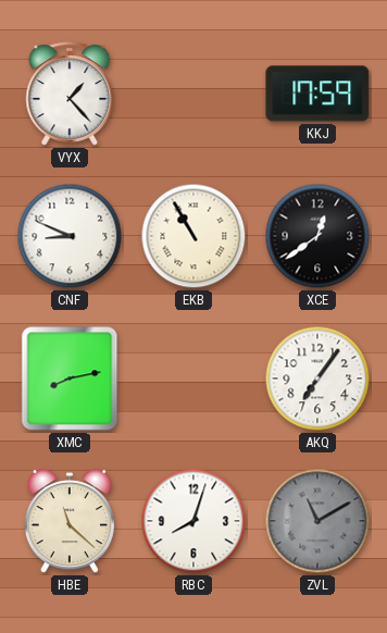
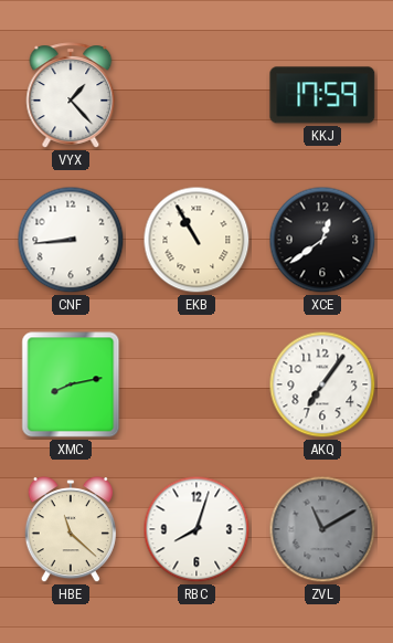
CNF: 8:49 -> 8:44
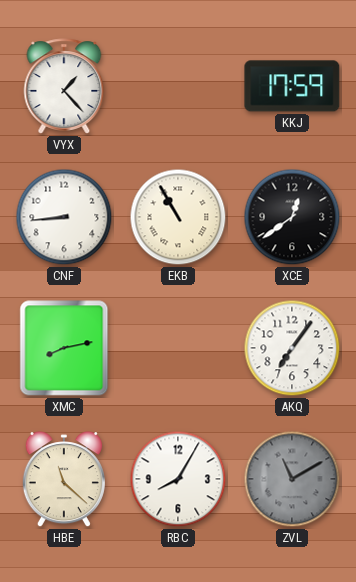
RBC: 8:03 -> 8:05
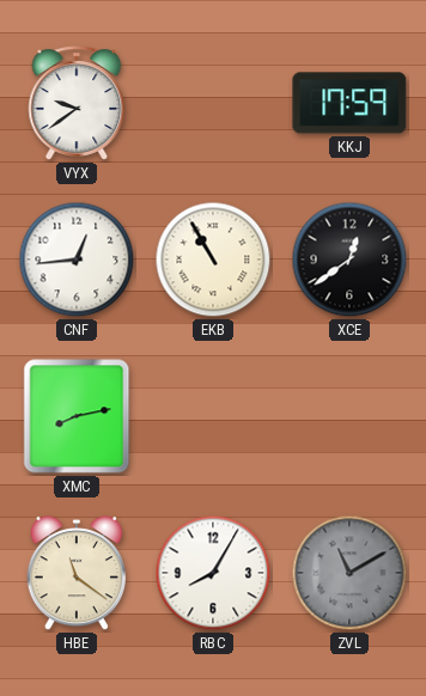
VYX: 1:23 -> 9:39
CNF: 8:44 -> 12:44
AKQ: 7:06 -> none
HBE: 11:22 -> 11:21
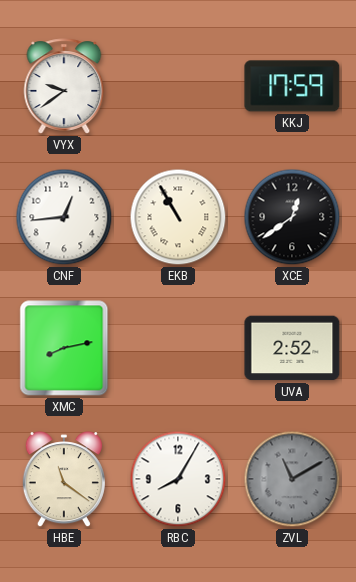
UVA: none -> 2:52
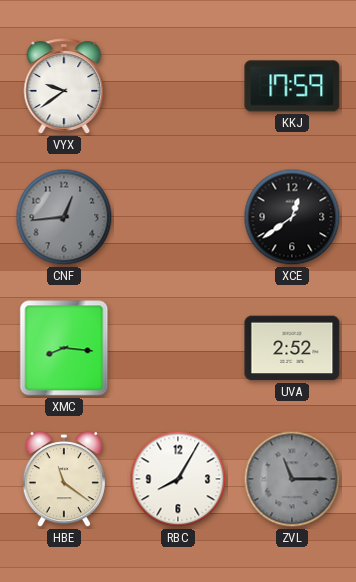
CNF dial: white -> grey
EKB: 10:55 -> none
XMC: 8:13 -> 8:16
ZVL: 11:10 -> 11:15
